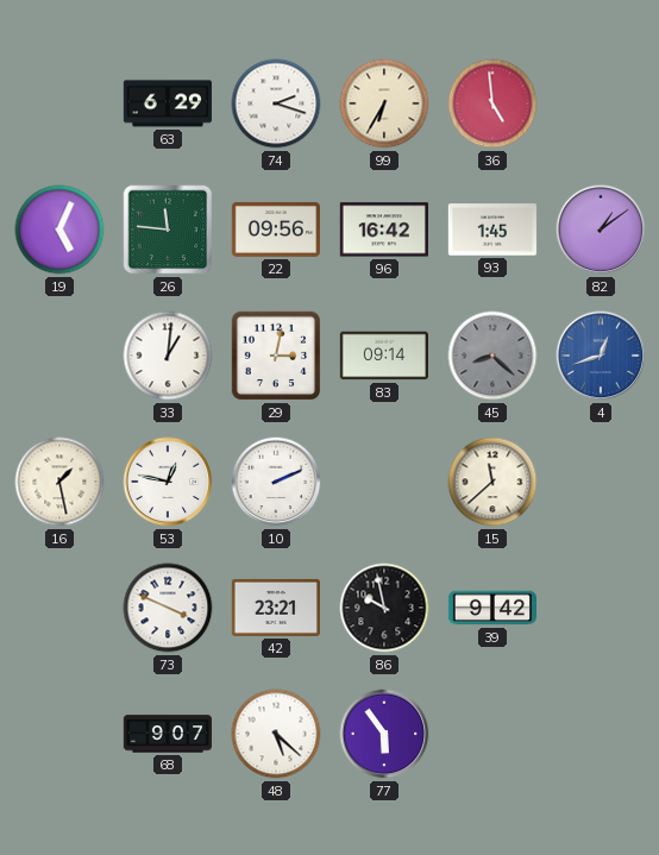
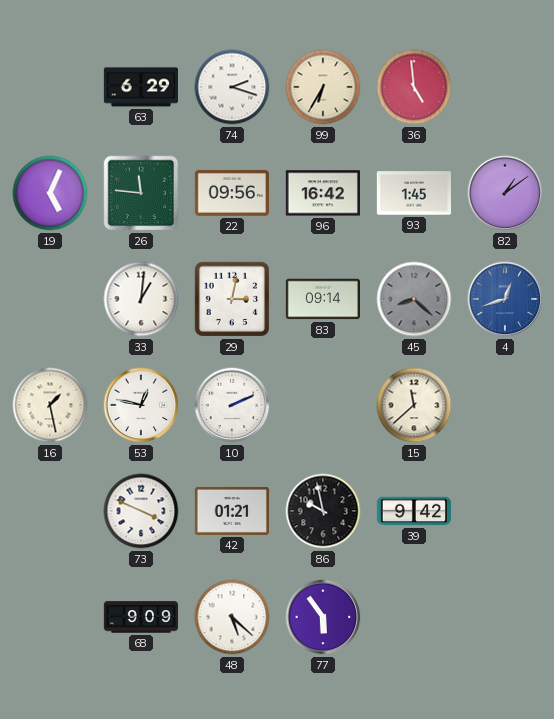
42: 23:21 -> 01:21
68: 9:07 -> 9:09
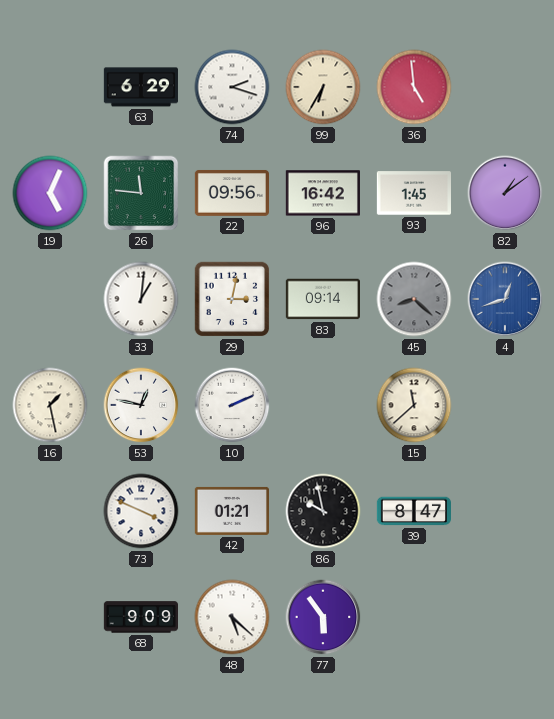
39: 9:42 -> 8:47
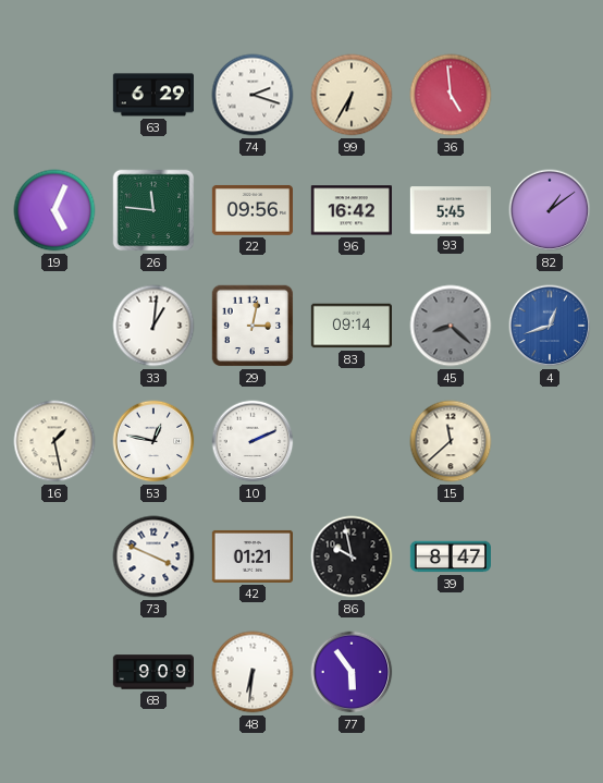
93: 1:45 -> 5:45
48: 5:22 -> 6:31
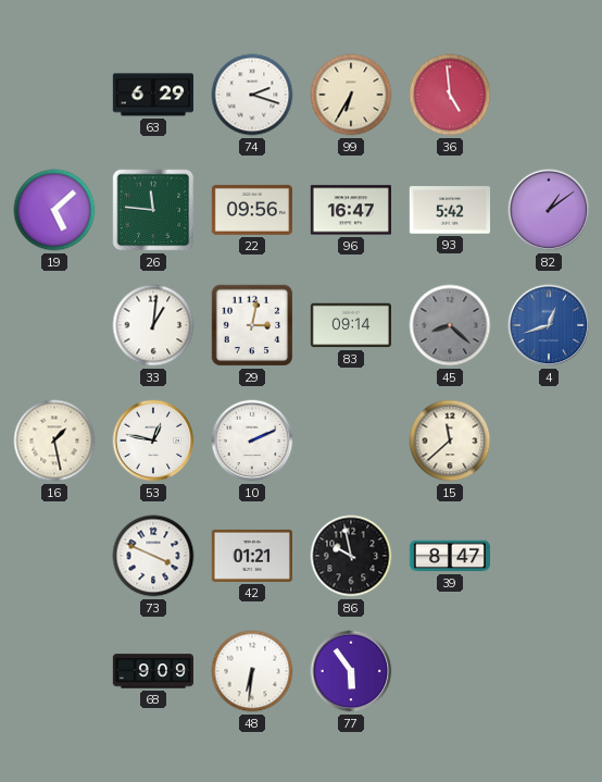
19: 5:04 -> 5:08
96: 16:42 -> 16:47
93: 5:45 -> 5:42
